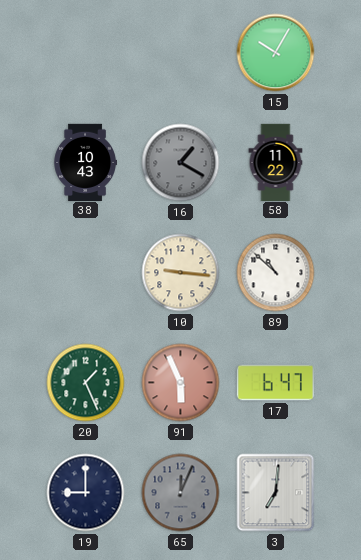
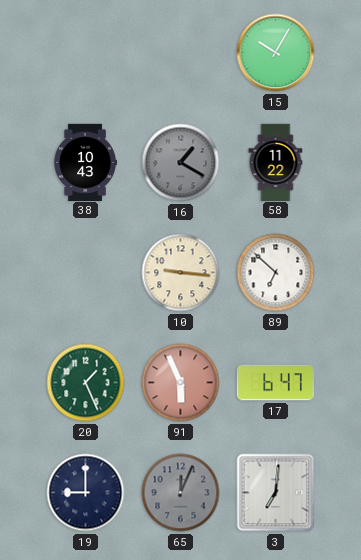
89: 10:52 -> 6:52
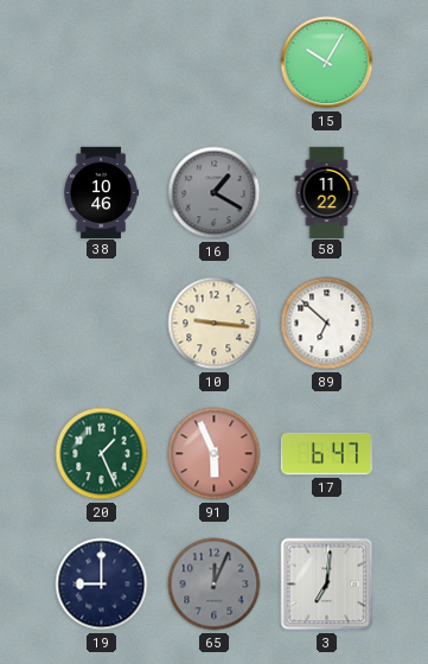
38: 10:43 -> 10:46
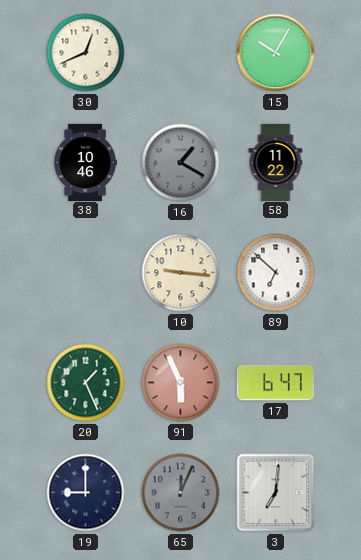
30: none -> 12:41
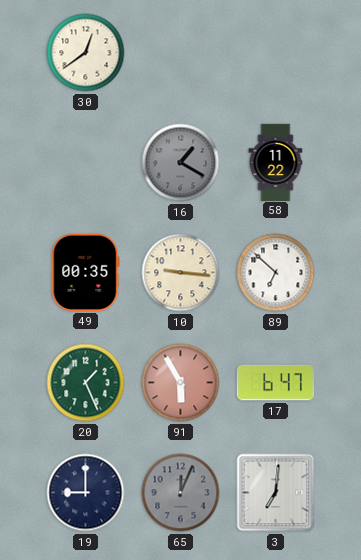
30: 12:41 -> 12:39
15: 10:05 -> none
38: 10:46 -> none
49: none -> 00:35
91: 5:56 -> 5:55
